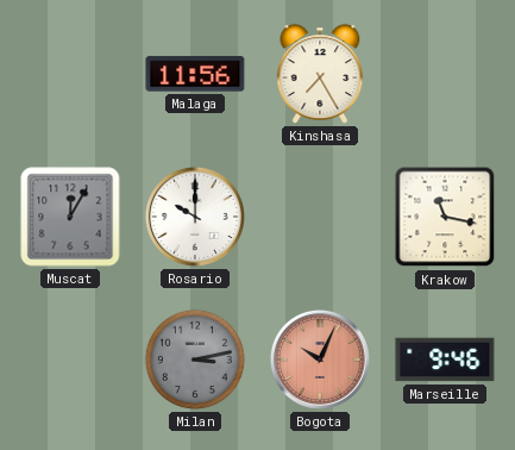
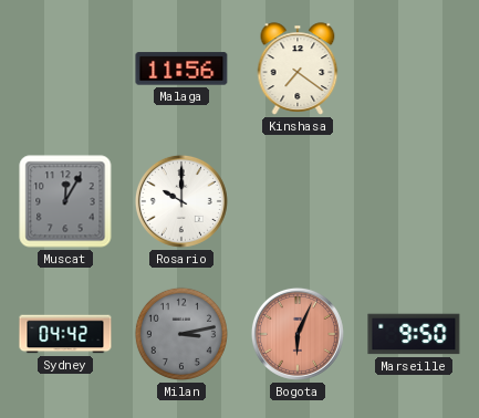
Kinshasa: 7:25 -> 7:21
Krakow: 11:17 -> none
Sydney: none -> 04:42
Bogota: 10:04 -> 6:04
Marseille: 9:46 -> 9:50
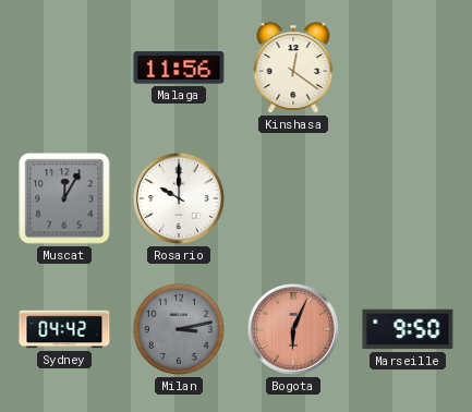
Kinshasa: 7:21 -> 12:21
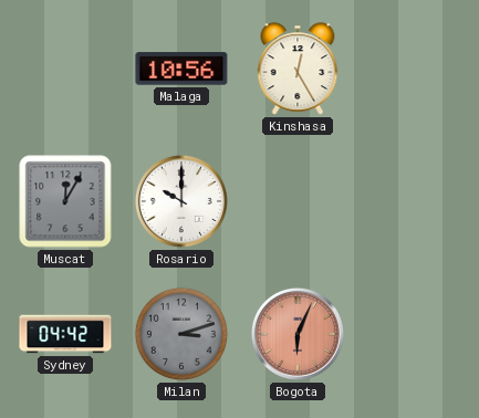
Malaga: 11:56 -> 10:56
Kinshasa: 12:21 -> 12:25
Milan: 3:13 -> 3:12
Marseille: 9:50 -> none
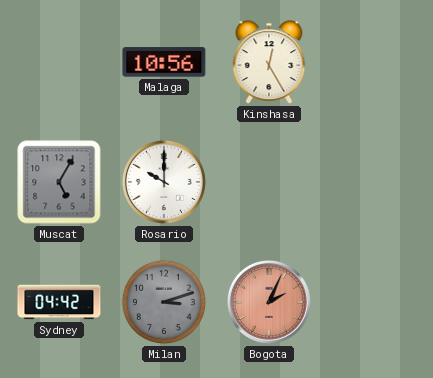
Muscat: 12:05 -> 5:05
Bogota: 6:04 -> 2:04
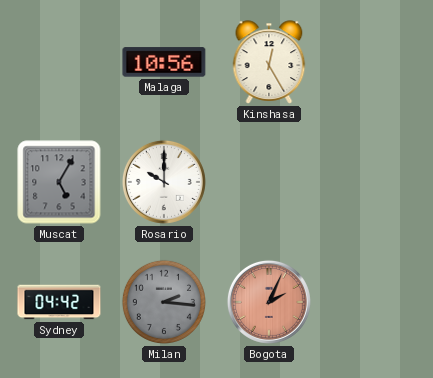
Milan: 3:12 -> 2:16
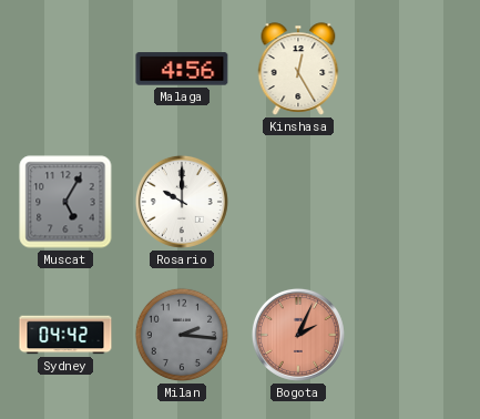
Malaga: 10:56 -> 4:56
